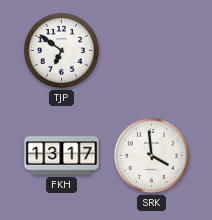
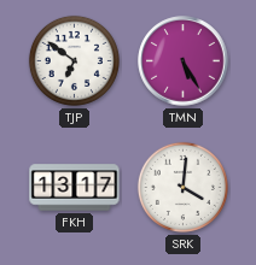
TMN: none -> 5:25
SRK: 3:59 -> 4:01
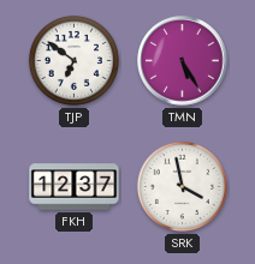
FKH: 13:17 -> 12:37
SRK: 4:01 -> 3:58
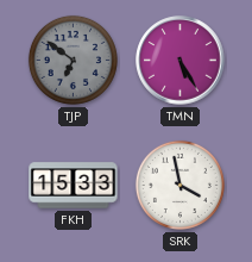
TJP dial: white -> grey
FKH: 12:37 -> 15:33
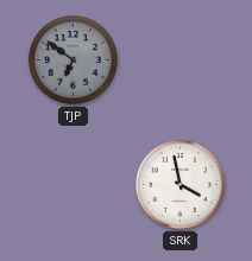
TMN: 5:25 -> none
FKH: 15:33 -> none
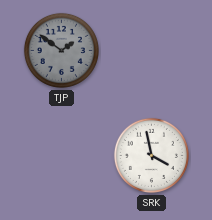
TJP: 6:51 -> 1:51
